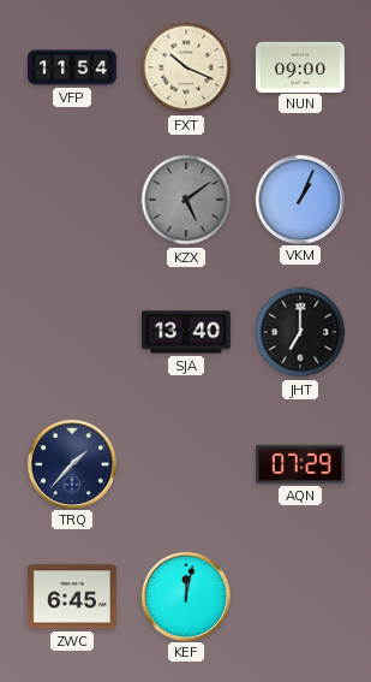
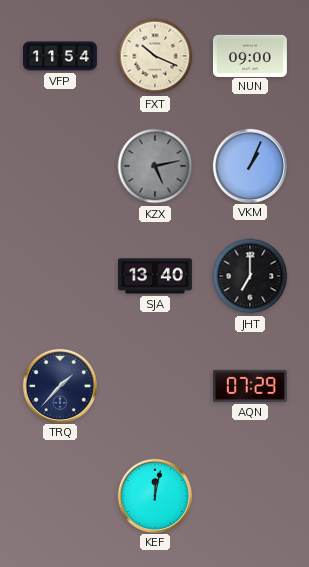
KZX: 5:09 -> 5:13
ZWC: 6:45 -> none
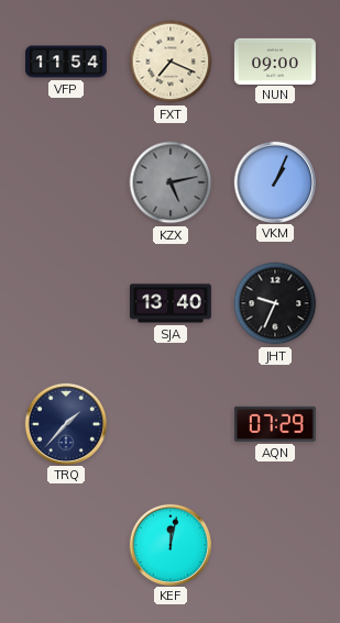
FXT: 10:19 -> 7:19
JHT: 7:00 -> 9:34
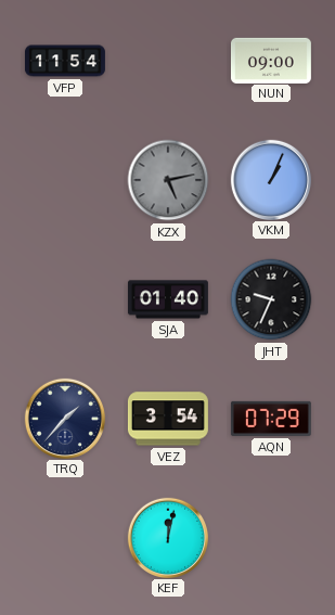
FXT: 7:19 -> none
SJA: 13:40 -> 01:40
VEZ: none -> 3:54
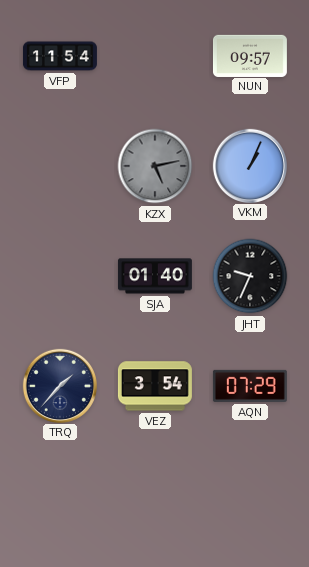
NUN: 09:00 -> 09:57
KEF: 12:02 -> none
